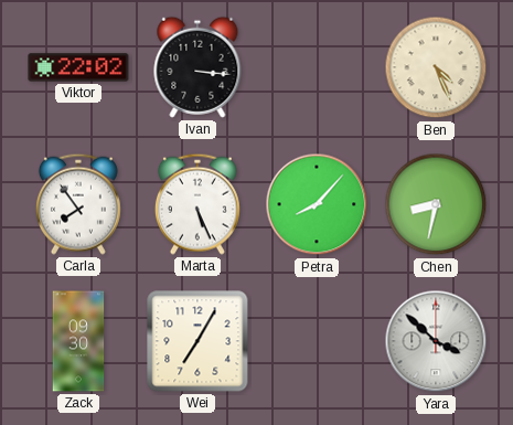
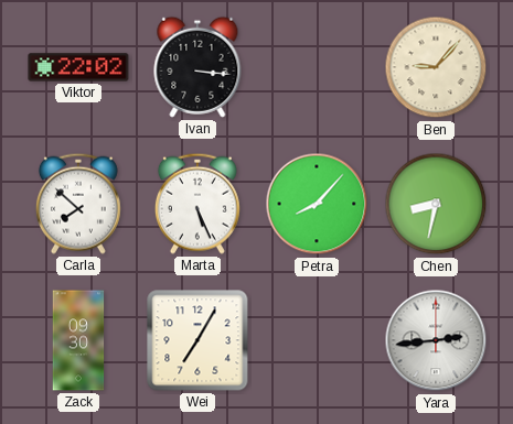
Ben: 4:26 -> 9:07
Carla: 7:54 -> 7:52
Yara: 3:52 -> 2:44
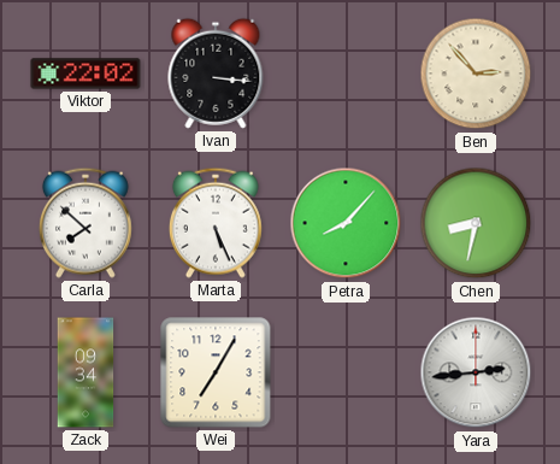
Ben: 9:07 -> 2:53
Zack: 09:30 -> 09:34
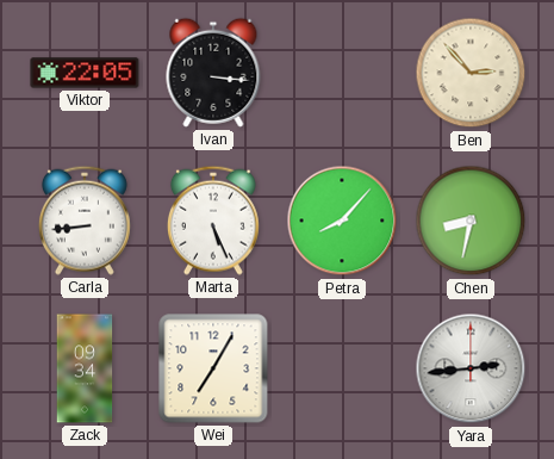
Viktor: 22:02 -> 22:05
Carla: 7:52 -> 8:44
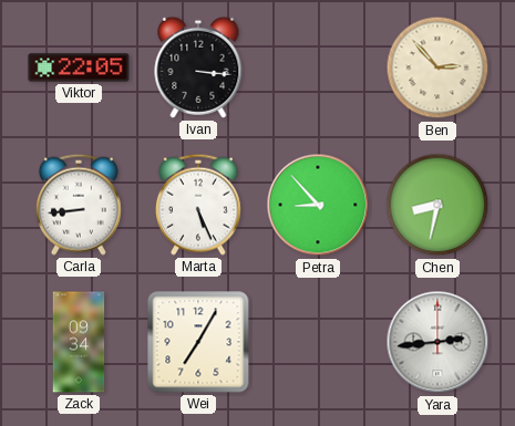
Petra: 8:07 -> 8:53
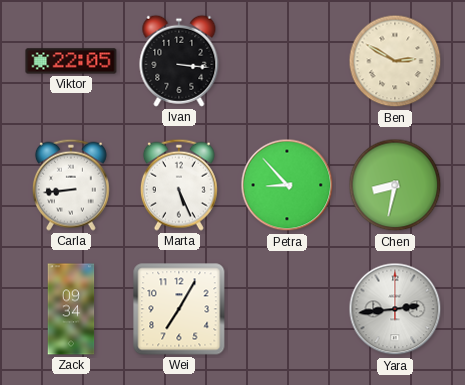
Ben: 2:53 -> 2:50
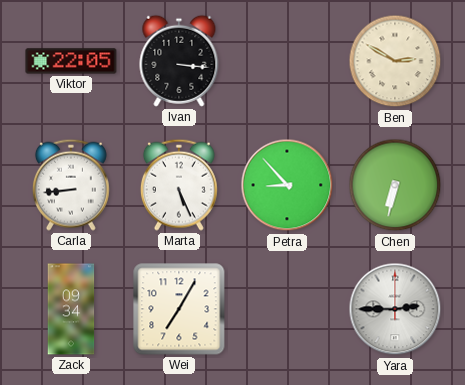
Chen: 8:32 -> 6:32
Yara: 2:44 -> 2:45
